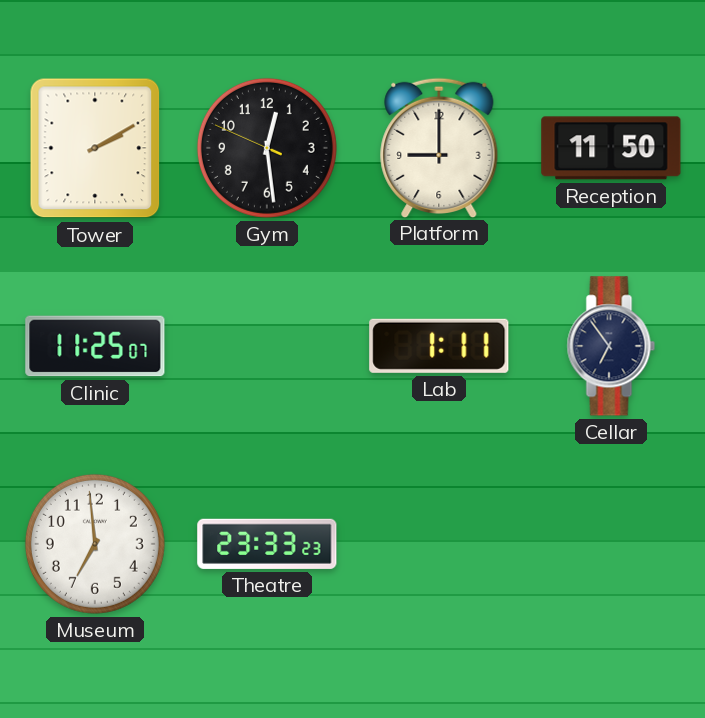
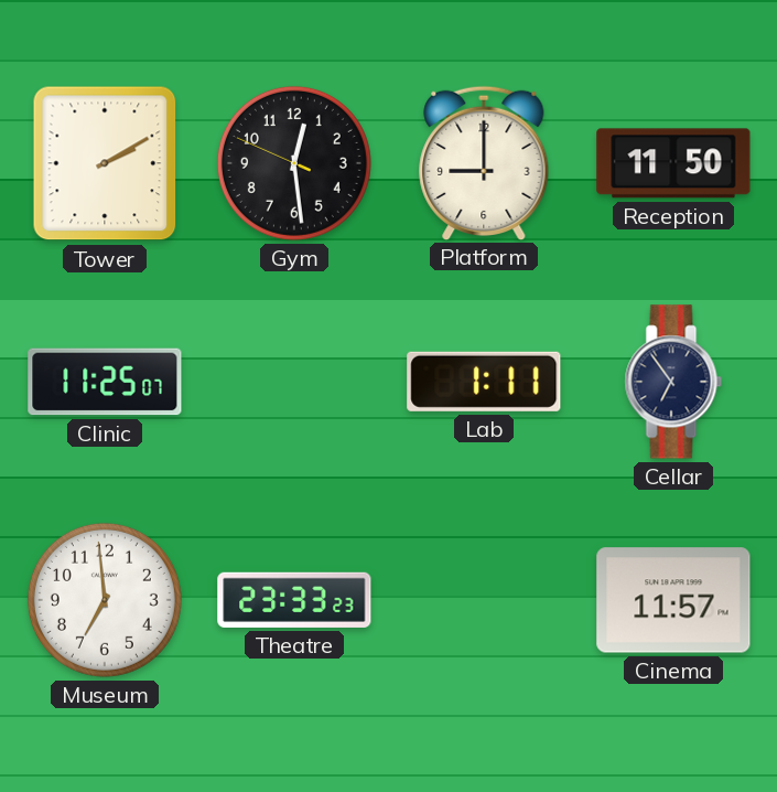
Cinema: none -> 11:57
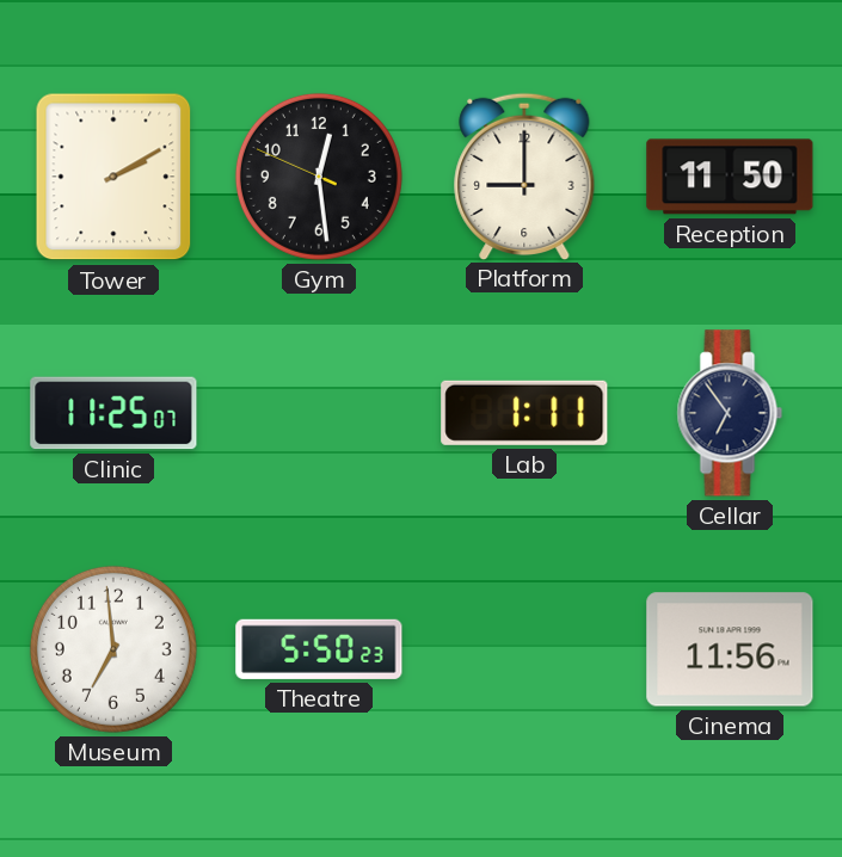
Theatre: 23:33 -> 5:50
Cinema: 11:57 -> 11:56
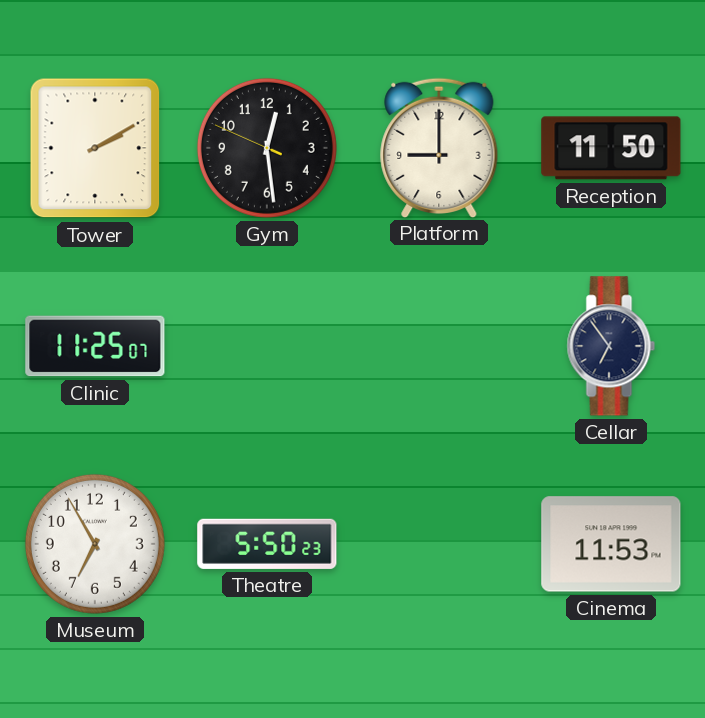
Lab: 1:11 -> none
Museum: 6:59 -> 6:55
Cinema: 11:56 -> 11:53
